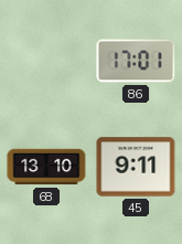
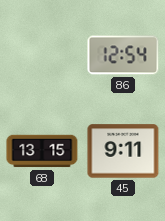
86: 17:01 -> 12:54
68: 13:10 -> 13:15
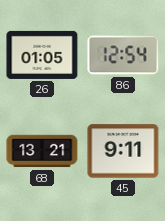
26: none -> 01:05
68: 13:15 -> 13:21
